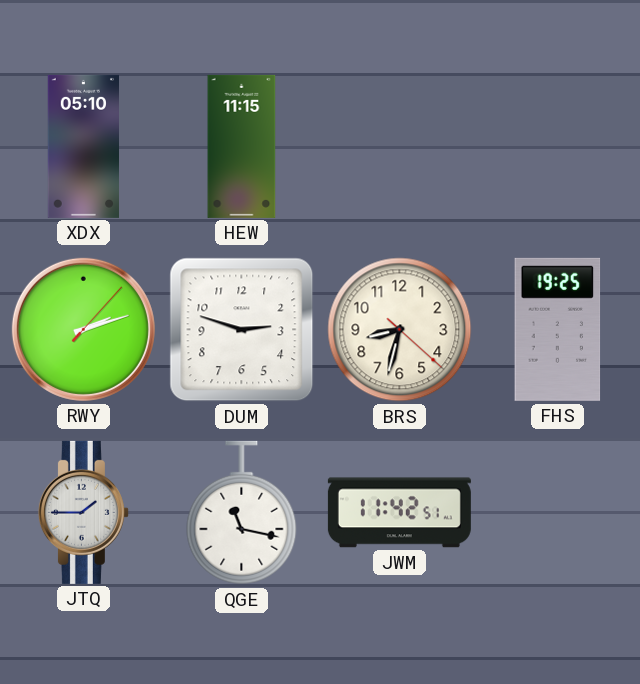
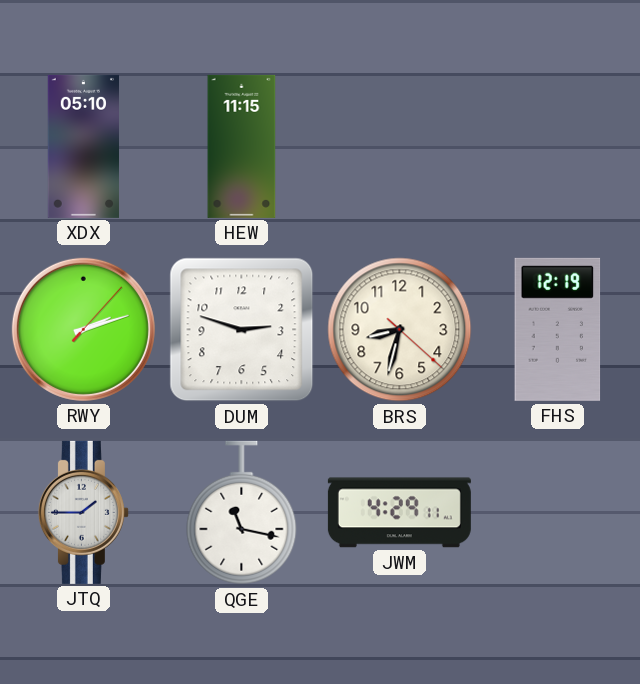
FHS: 19:25 -> 12:19
JWM: 11:42 -> 4:29
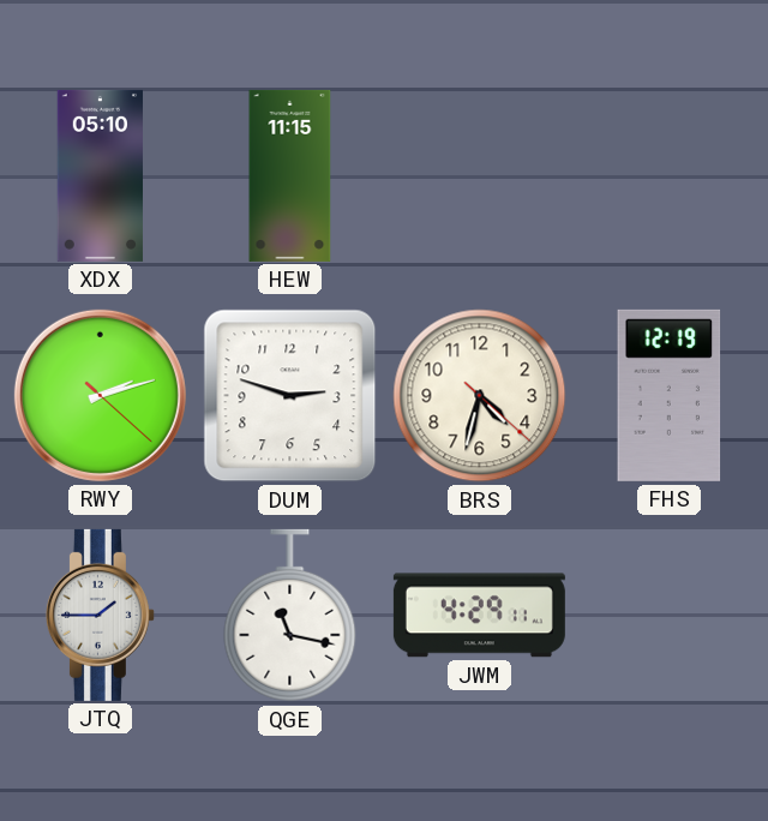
RWY: 2:12:07 -> 2:12:22
BRS: 8:32 -> 4:32
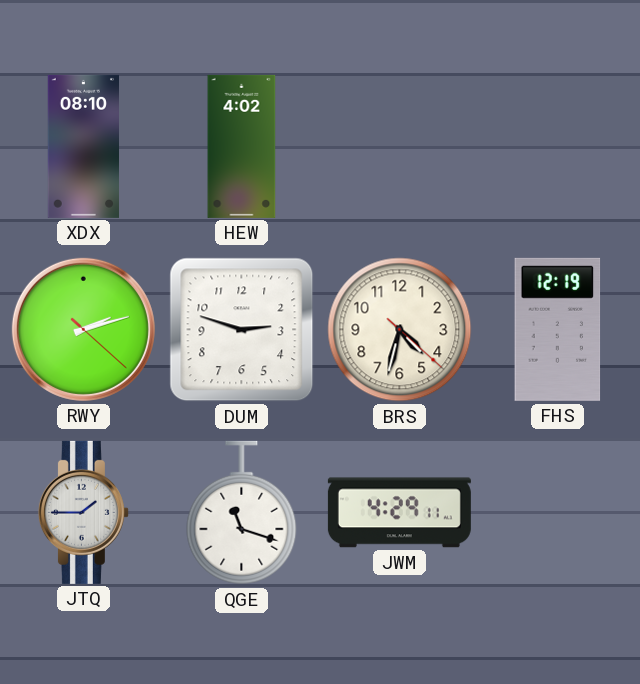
XDX: 05:10 -> 08:10
HEW: 11:15 -> 4:02
QGE: 11:17 -> 11:18
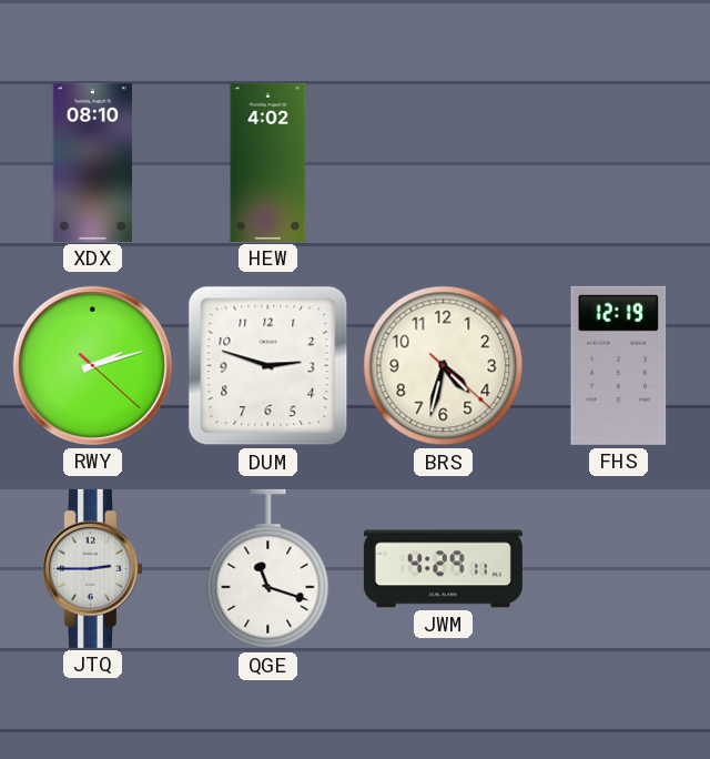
JTQ: 1:45 -> 2:45
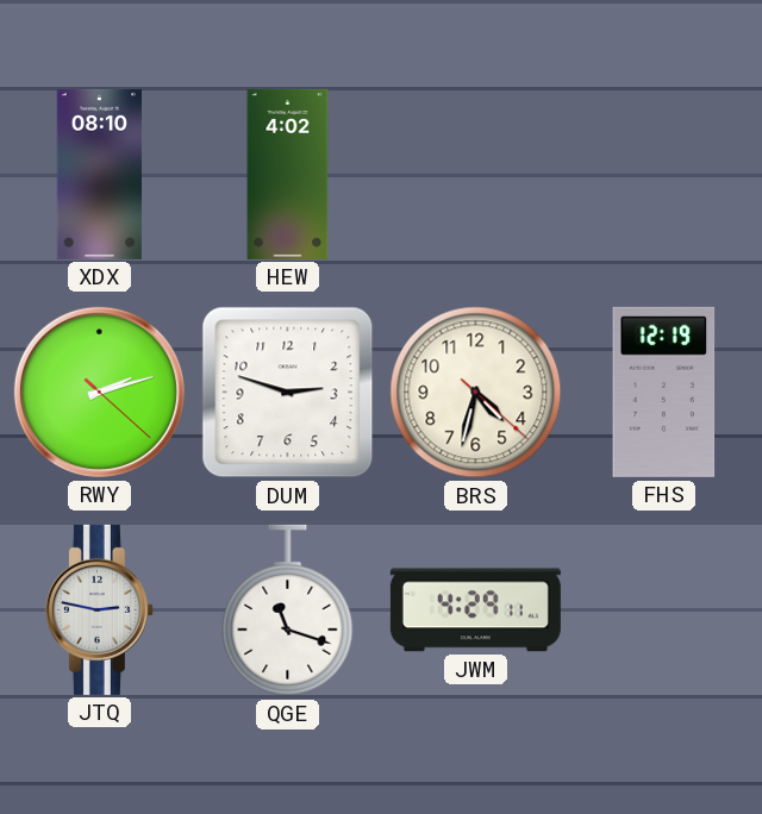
JTQ: 2:45 -> 2:47
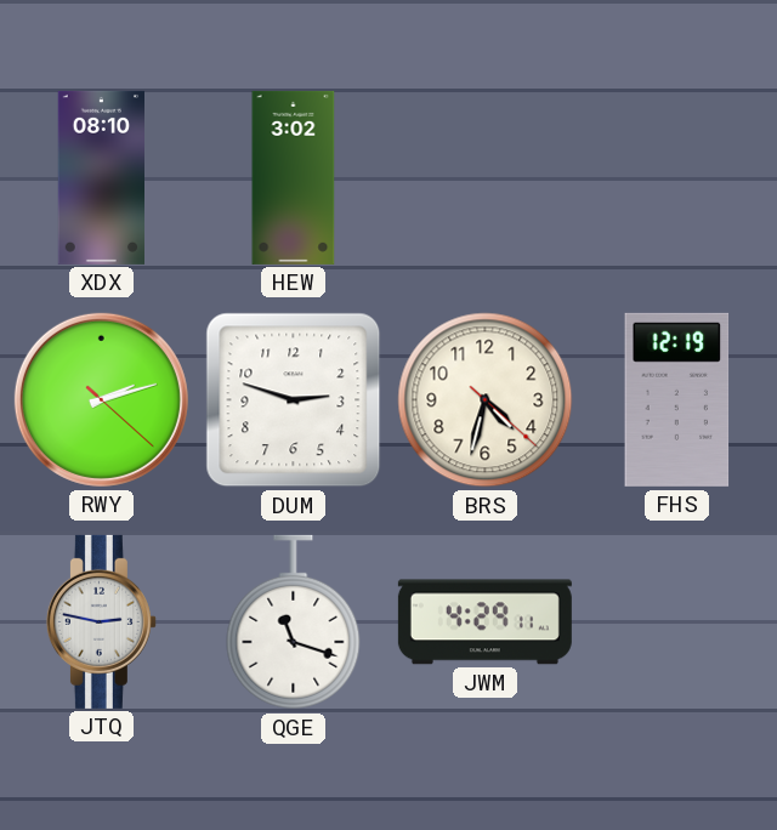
HEW: 4:02 -> 3:02
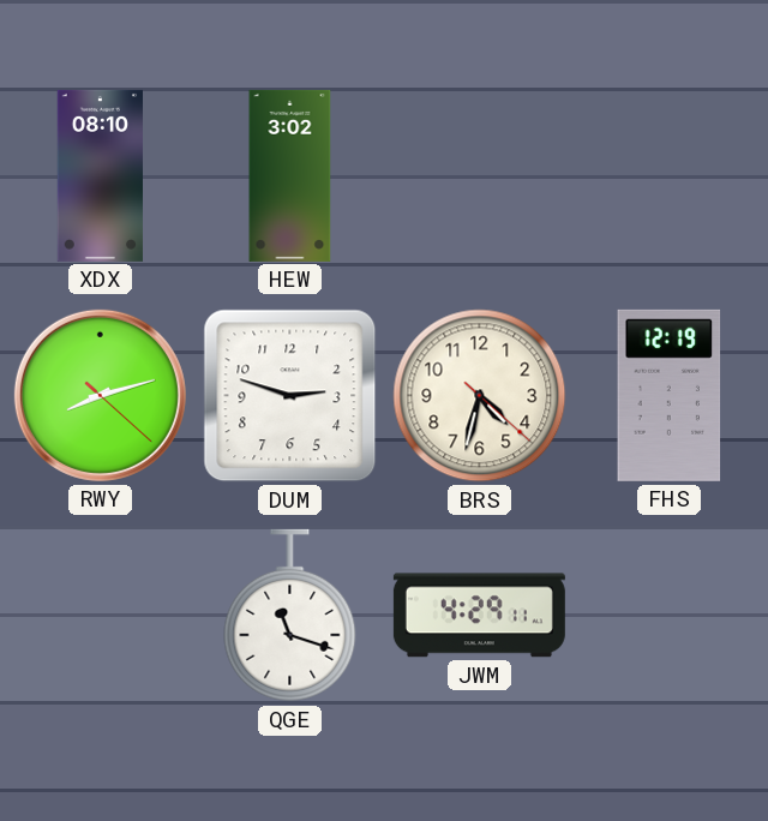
RWY: 2:12 -> 8:12
JTQ: 2:47 -> none
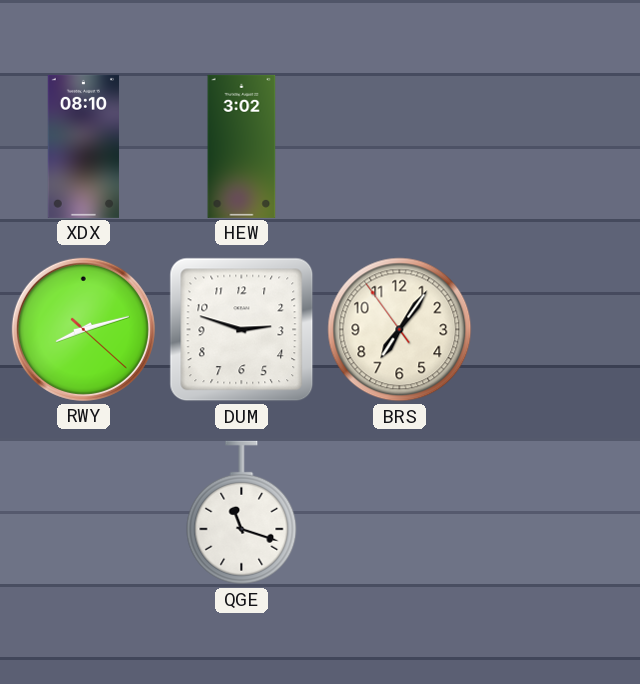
BRS: 4:32 -> 7:05
FHS: 12:19 -> none
JWM: 4:29 -> none
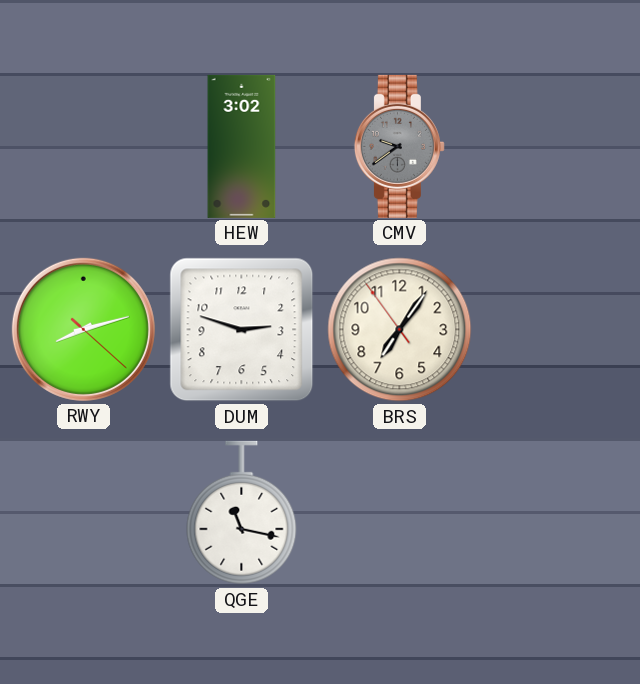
XDX: 08:10 -> none
CMV: none -> 9:39
QGE: 11:18 -> 11:17
